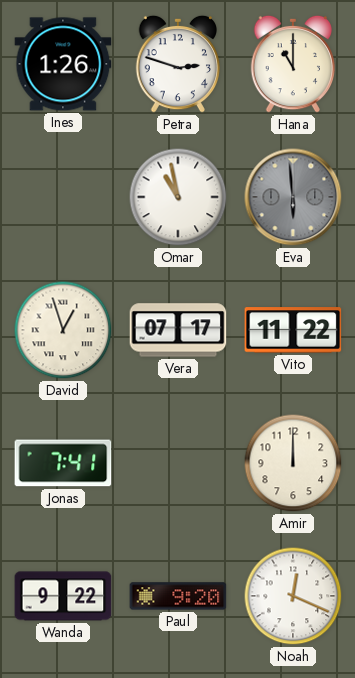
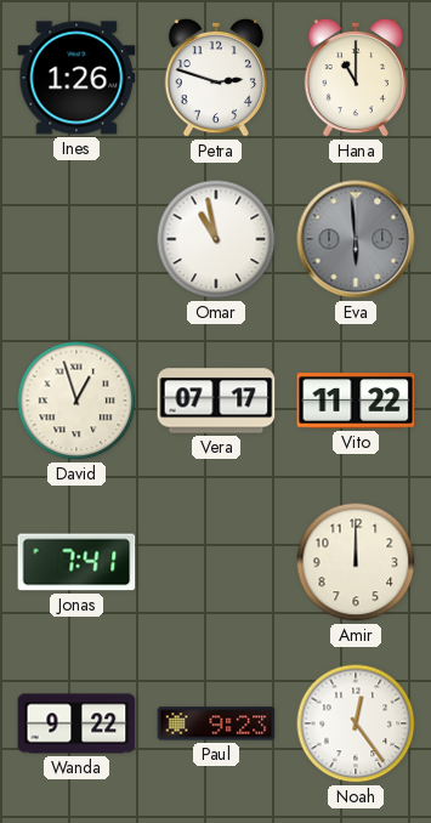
Paul: 9:20 -> 9:23
Noah: 12:19 -> 12:24
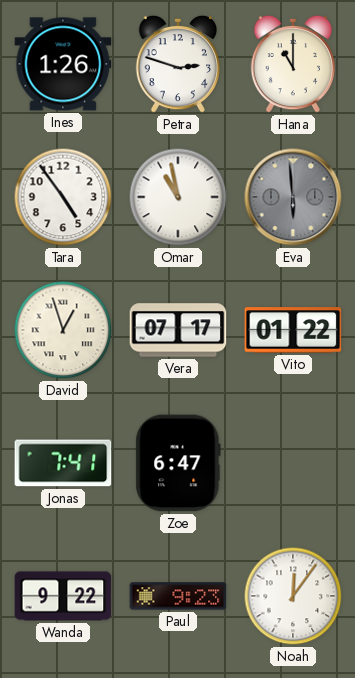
Tara: none -> 4:54
Vito: 11:22 -> 01:22
Zoe: none -> 6:47
Amir: 12:00 -> none
Noah: 12:24 -> 12:06
